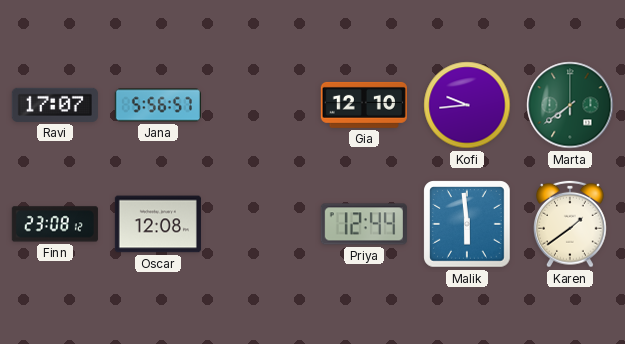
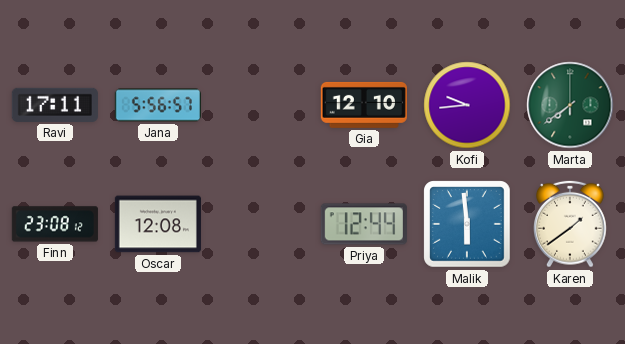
Ravi: 17:07 -> 17:11
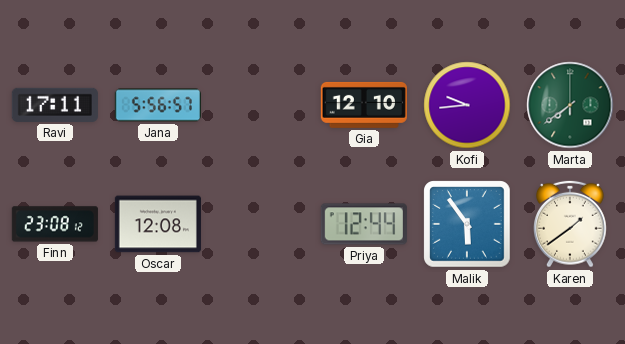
Malik: 5:59 -> 5:54
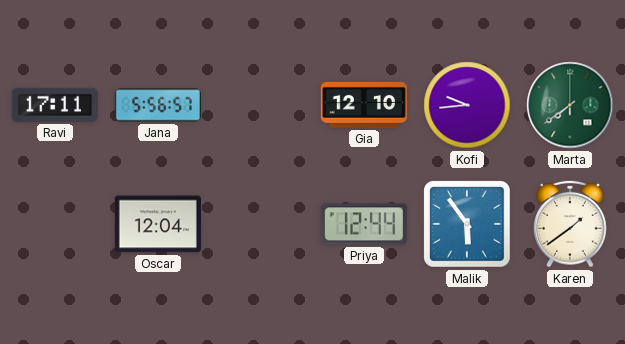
Finn: 23:08 -> none
Oscar: 12:08 -> 12:04
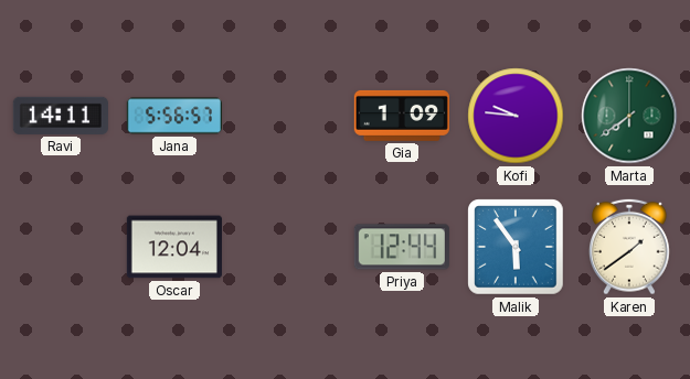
Ravi: 17:11 -> 14:11
Gia: 12:10 -> 1:09
Kofi: 9:44 -> 9:46
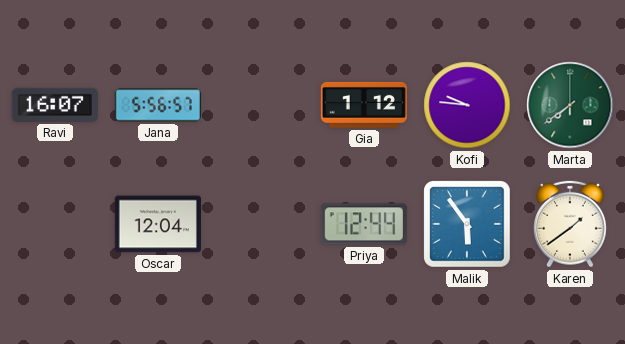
Ravi: 14:11 -> 16:07
Gia: 1:09 -> 1:12
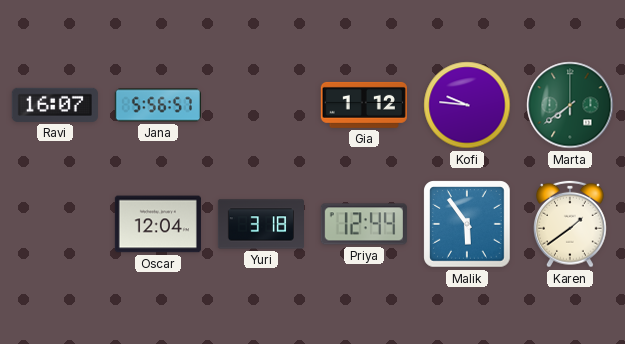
Yuri: none -> 3:18
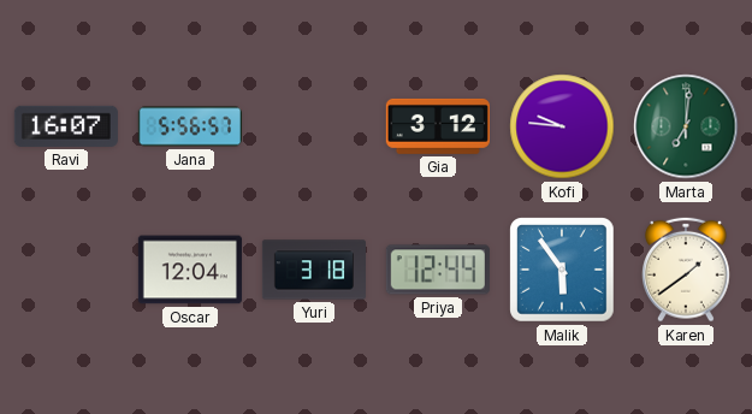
Gia: 1:12 -> 3:12
Marta: 7:39 -> 7:01
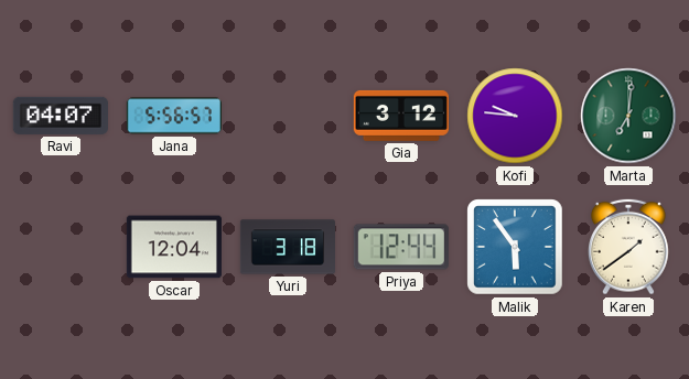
Ravi: 16:07 -> 04:07
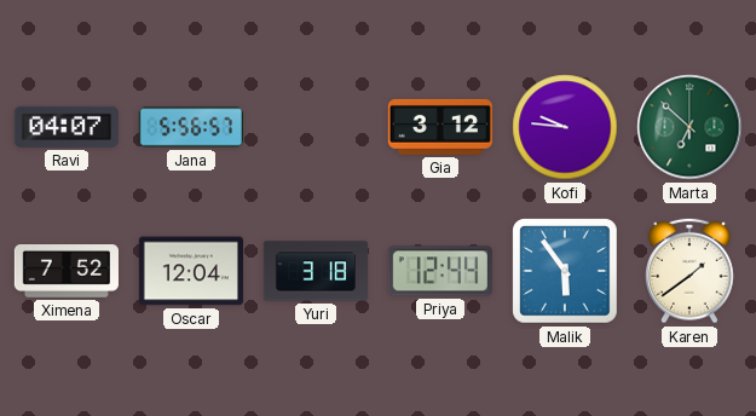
Marta: 7:01 -> 6:52
Ximena: none -> 7:52
